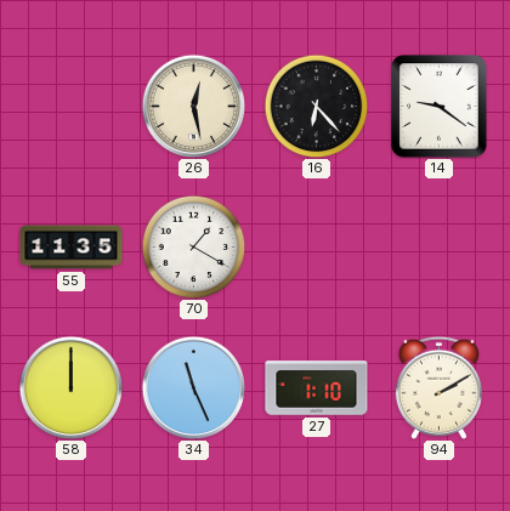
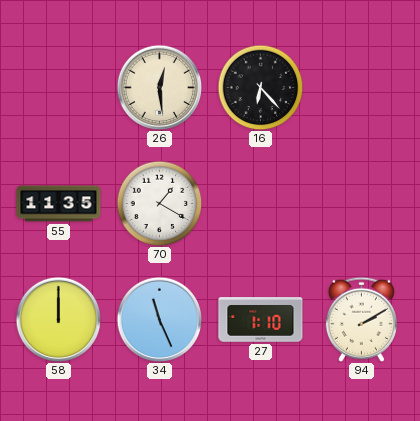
26: 12:28 -> 12:29
14: 9:21 -> none
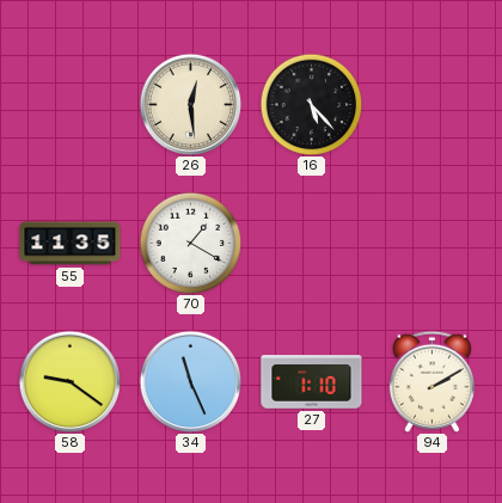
16: 6:23 -> 5:23
58: 12:00 -> 9:21
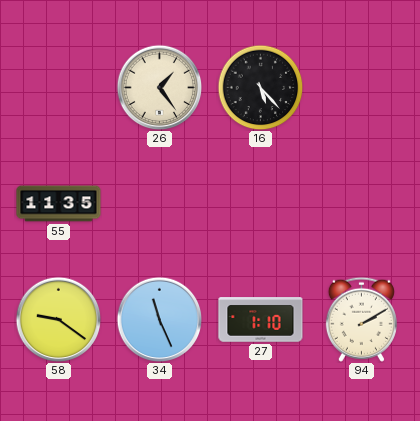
26: 12:29 -> 1:24
70: 1:20 -> none
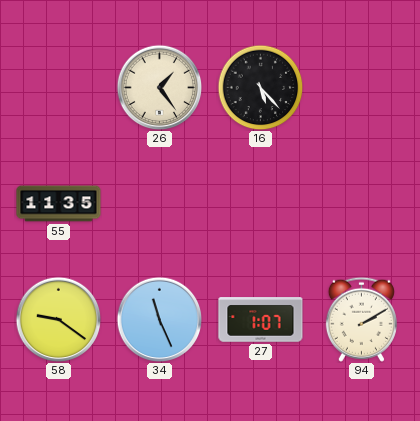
27: 1:10 -> 1:07
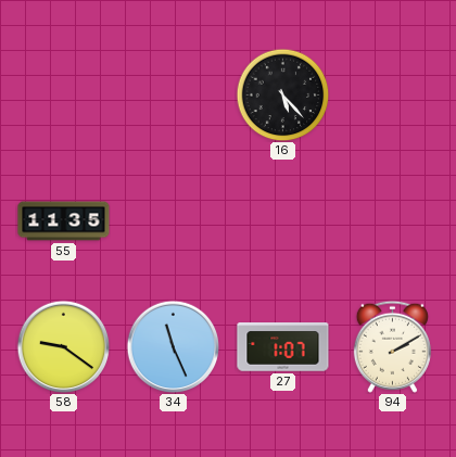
26: 1:24 -> none
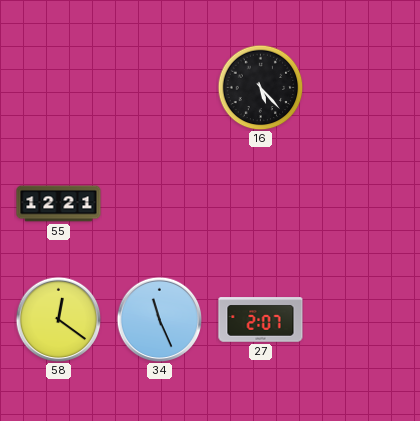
55: 11:35 -> 12:21
58: 9:21 -> 12:21
27: 1:07 -> 2:07
94: 2:10 -> none
